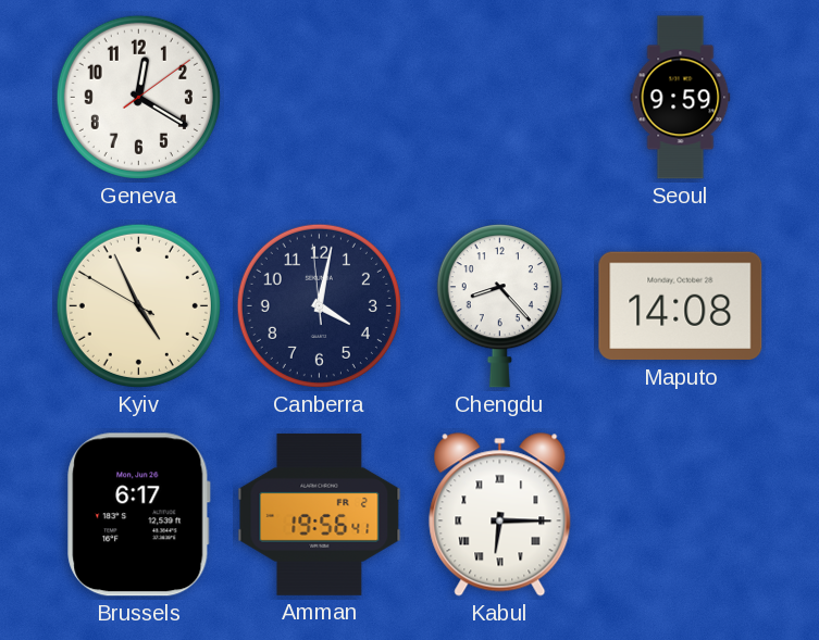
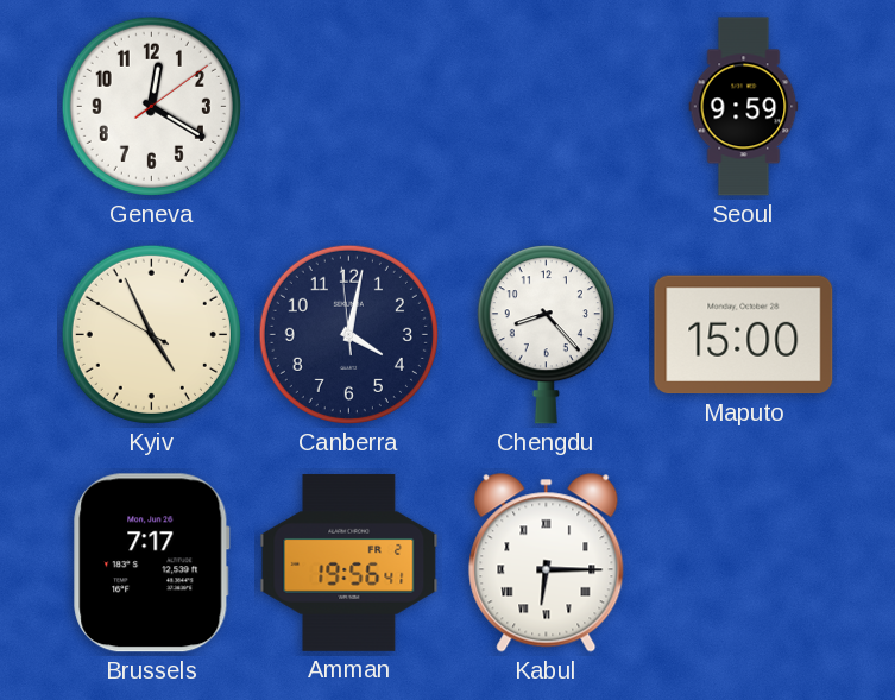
Maputo: 14:08 -> 15:00
Brussels: 6:17 -> 7:17
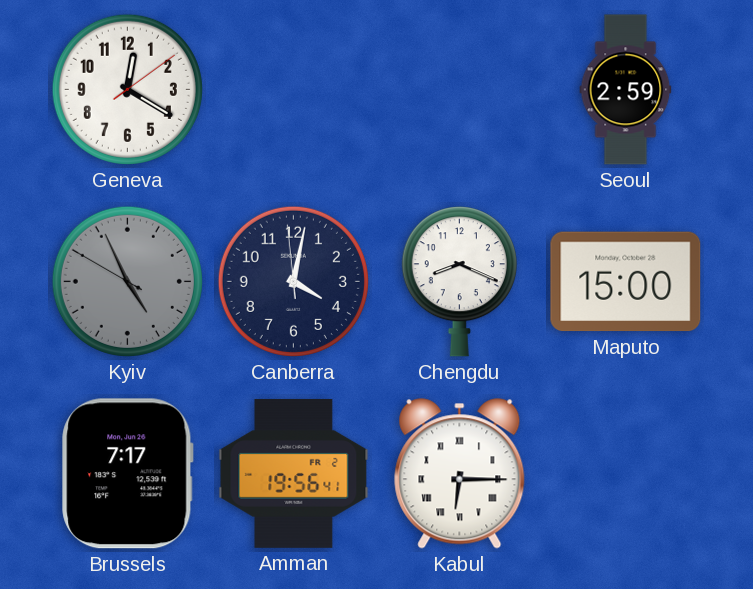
Seoul: 9:59 -> 2:59
Kyiv dial: cream -> grey
Chengdu: 8:23 -> 8:19
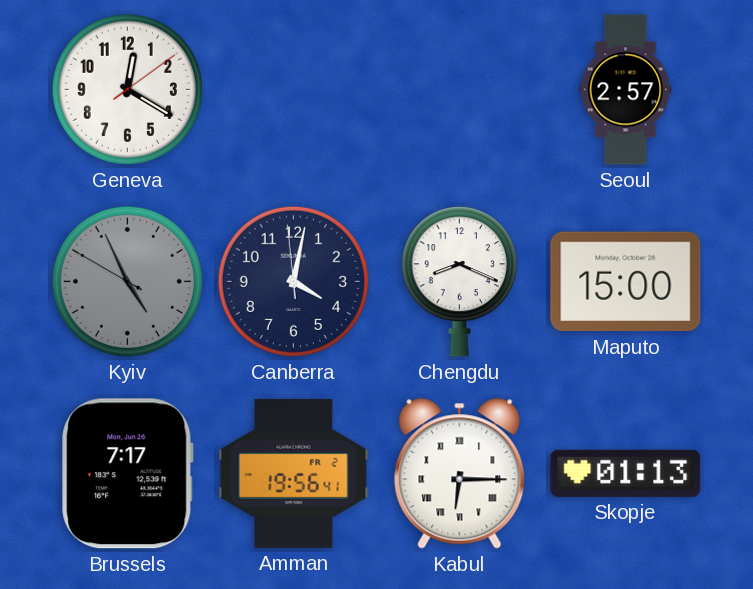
Seoul: 2:59 -> 2:57
Skopje: none -> 01:13
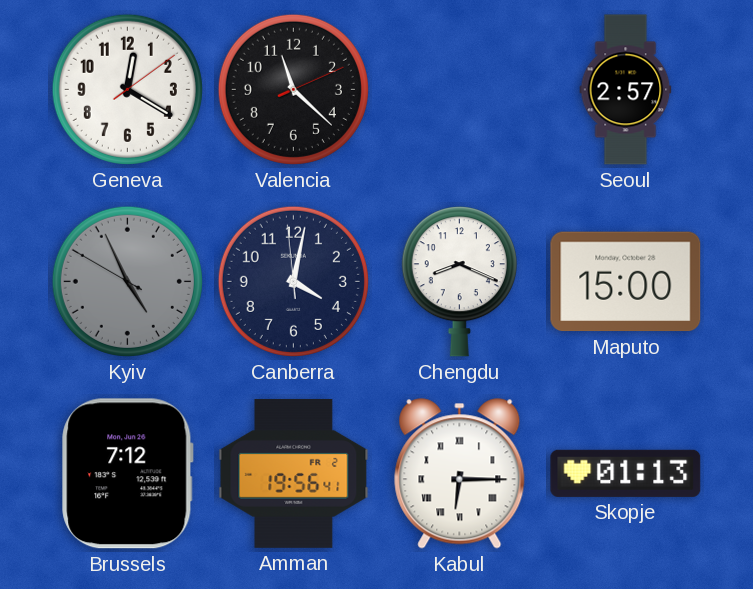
Valencia: none -> 11:22
Brussels: 7:17 -> 7:12
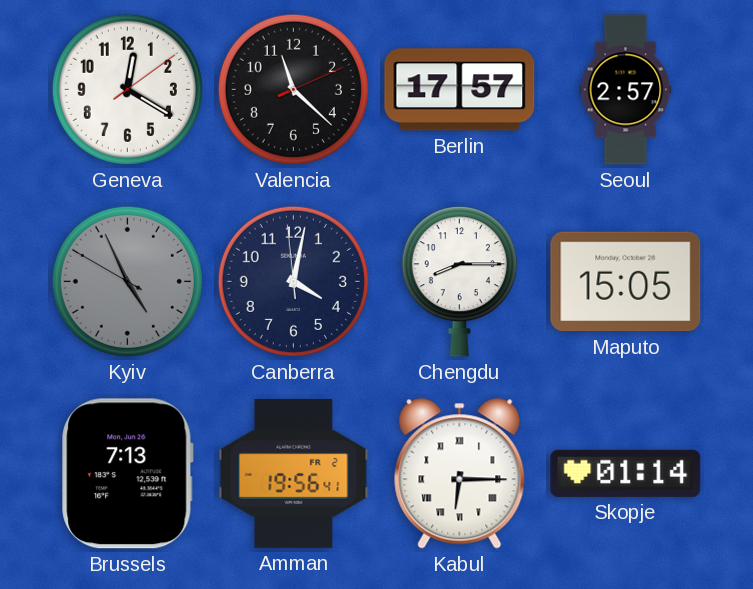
Berlin: none -> 17:57
Chengdu: 8:19 -> 8:15
Maputo: 15:00 -> 15:05
Brussels: 7:12 -> 7:13
Skopje: 01:13 -> 01:14
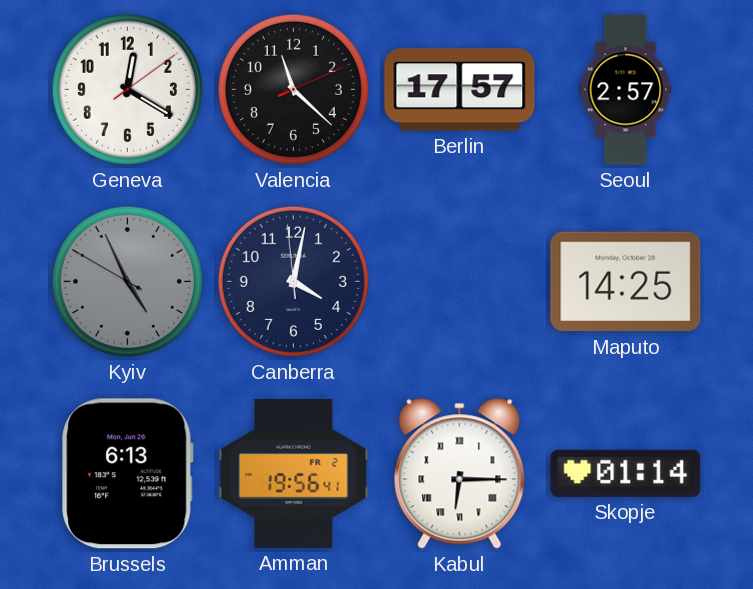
Chengdu: 8:15 -> none
Maputo: 15:05 -> 14:25
Brussels: 7:13 -> 6:13
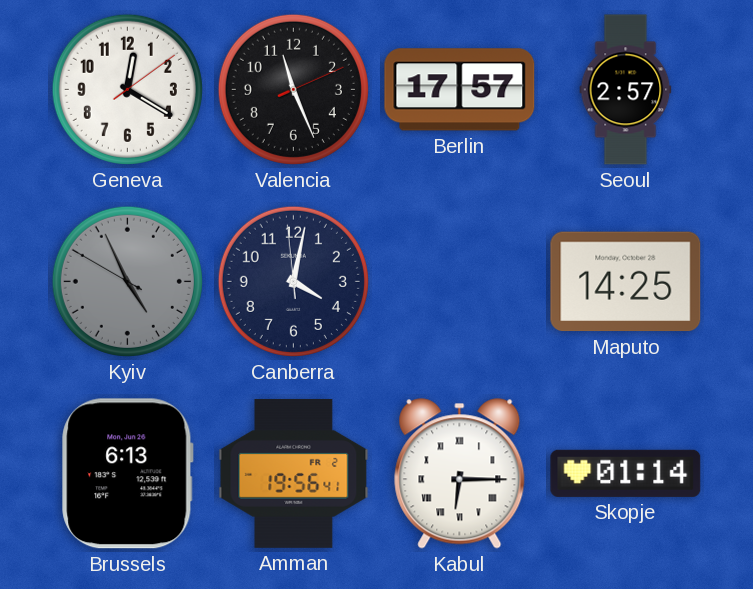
Valencia: 11:22 -> 11:26
